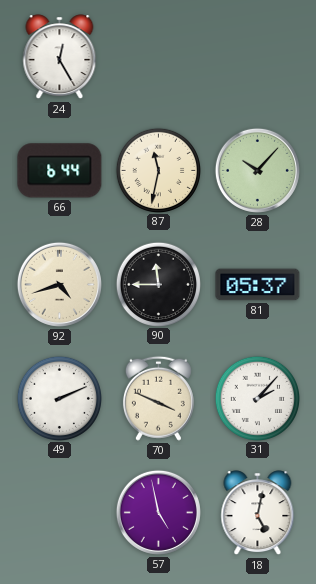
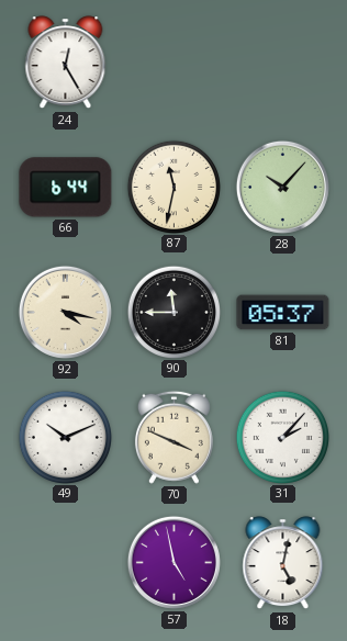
92: 4:42 -> 4:17
49: 2:11 -> 10:11
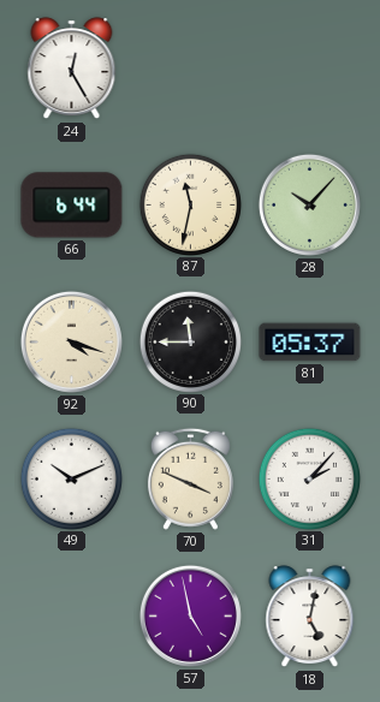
92: 4:17 -> 4:18
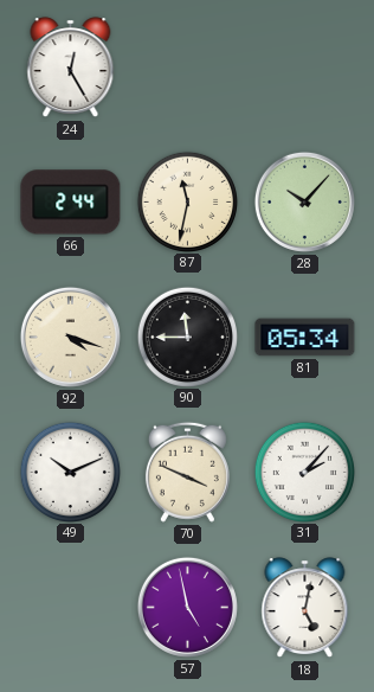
66: 6:44 -> 2:44
81: 05:37 -> 05:34
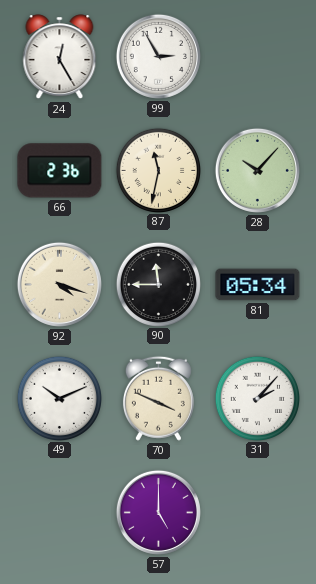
99: none -> 2:55
66: 2:44 -> 2:36
57: 4:58 -> 5:00
18: 5:02 -> none
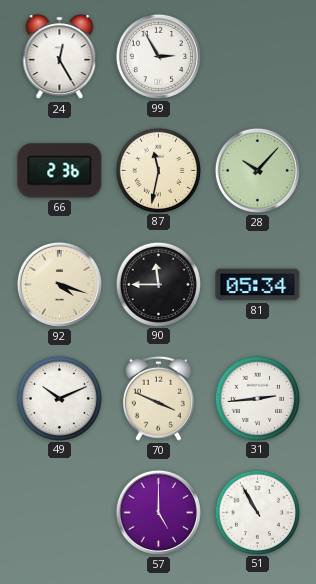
31: 2:07 -> 2:44
51: none -> 10:55
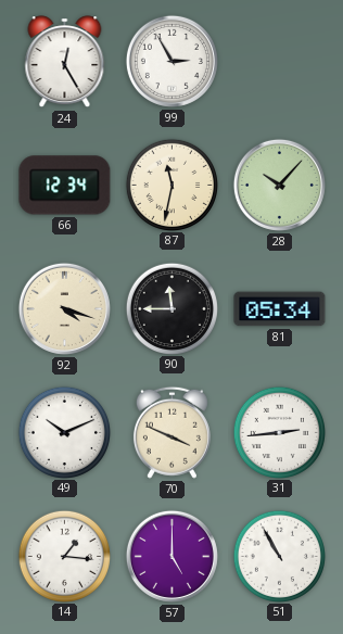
66: 2:36 -> 12:34
14: none -> 1:16
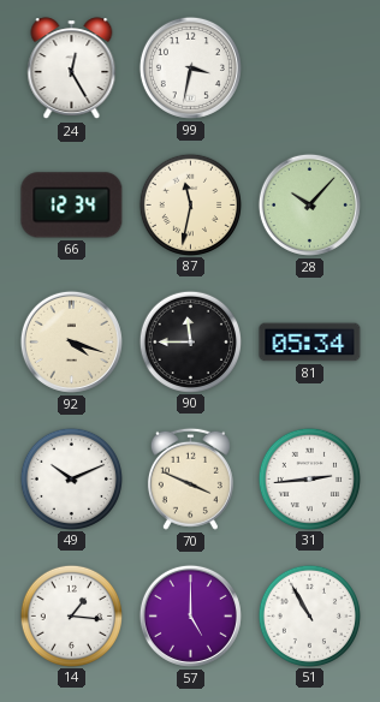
99: 2:55 -> 3:32
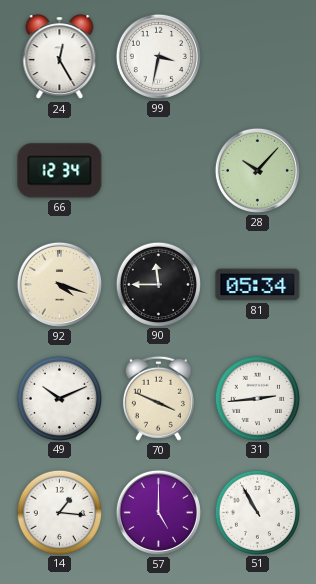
87: 11:32 -> none
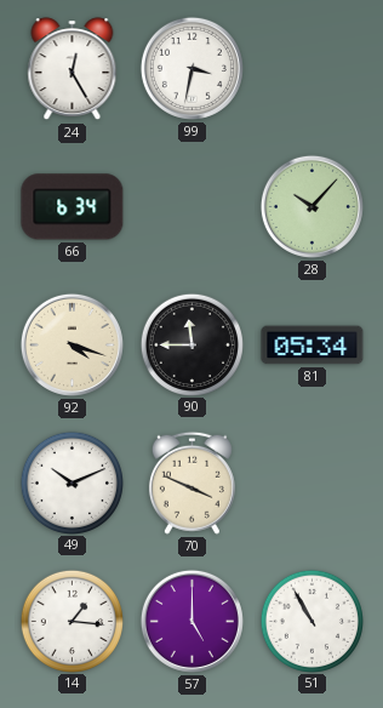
66: 12:34 -> 6:34
31: 2:44 -> none
